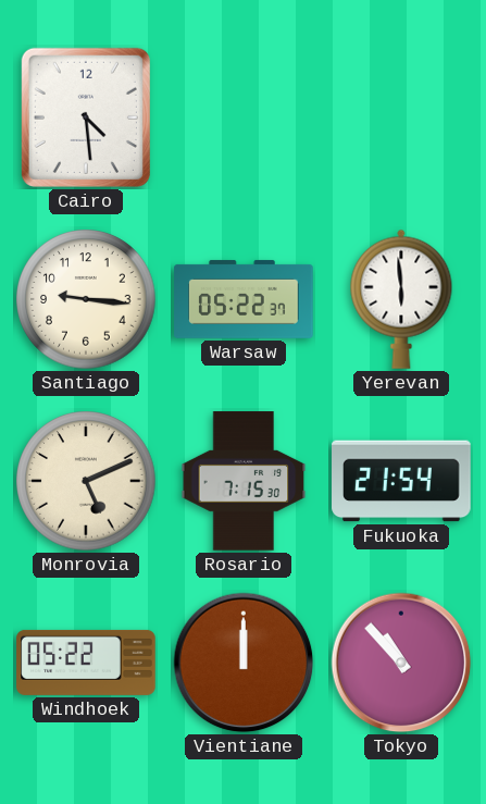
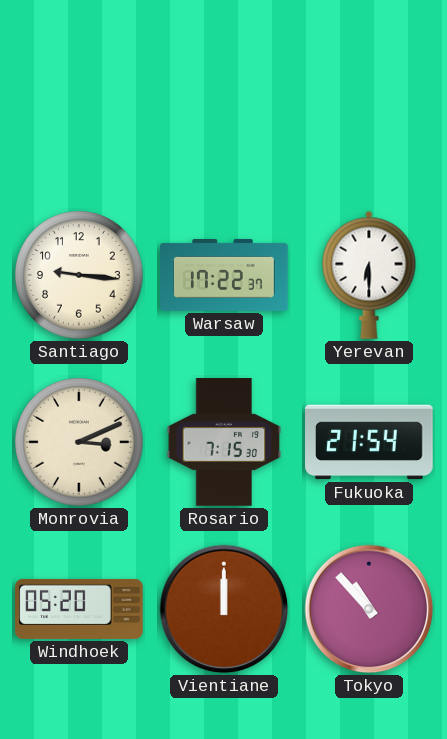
Cairo: 4:29 -> none
Warsaw: 05:22 -> 17:22
Yerevan: 5:59 -> 6:30
Monrovia: 5:11 -> 3:11
Windhoek: 05:22 -> 05:20
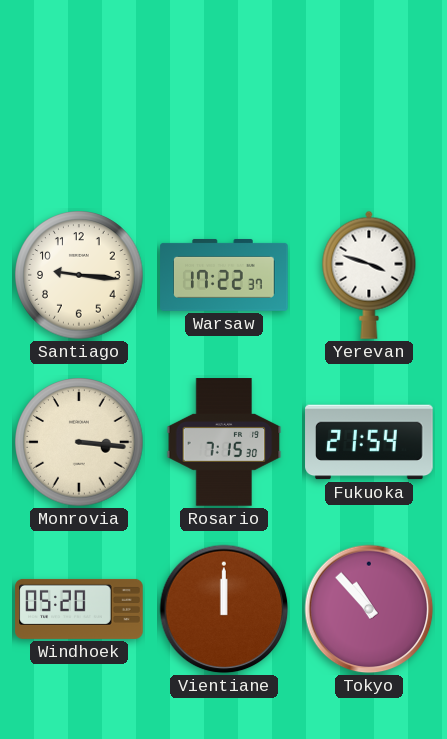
Yerevan: 6:30 -> 3:48
Monrovia: 3:11 -> 3:16
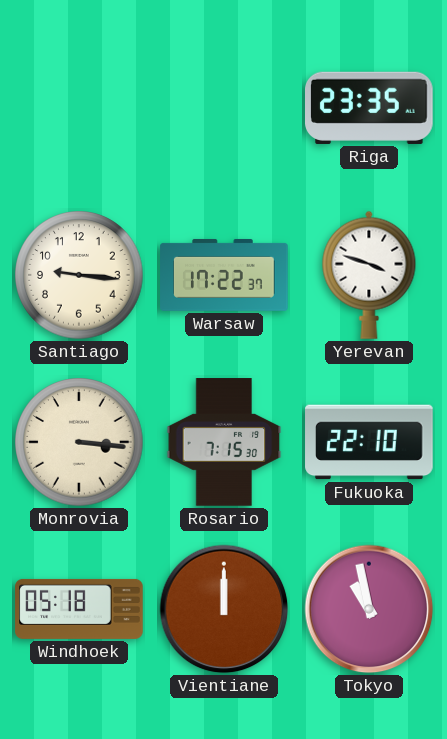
Riga: none -> 23:35
Fukuoka: 21:54 -> 22:10
Windhoek: 05:20 -> 05:18
Tokyo: 10:53 -> 10:58
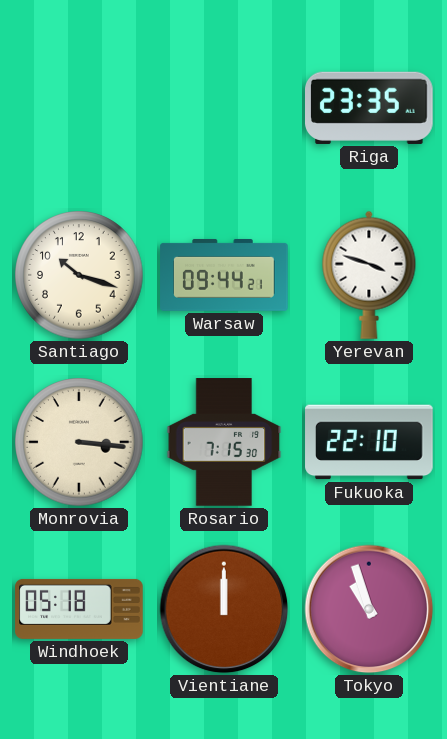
Santiago: 9:16 -> 10:18
Warsaw: 17:22 -> 09:44
Tokyo: 10:58 -> 10:57
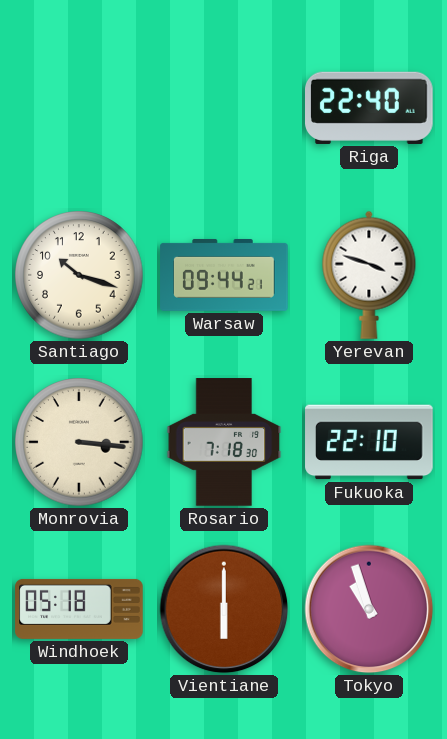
Riga: 23:35 -> 22:40
Rosario: 7:15 -> 7:18
Vientiane: 12:00 -> 6:00
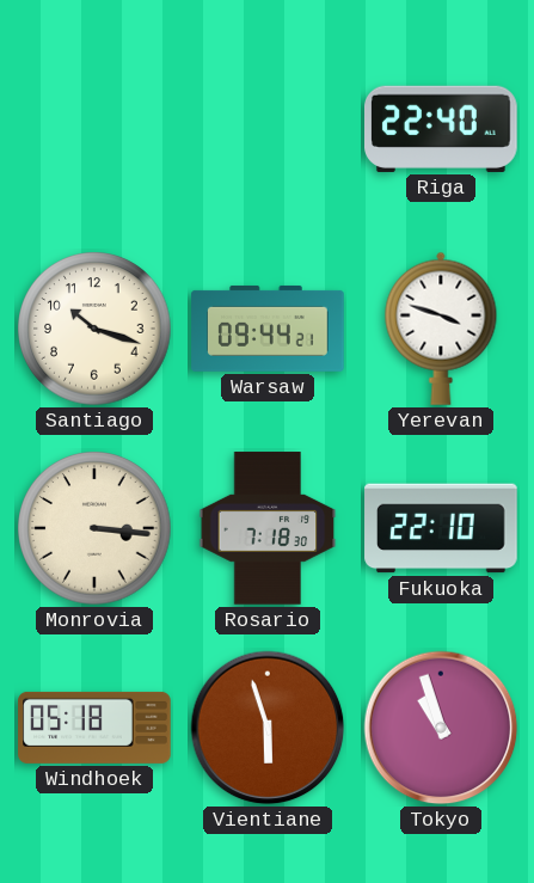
Vientiane: 6:00 -> 5:57
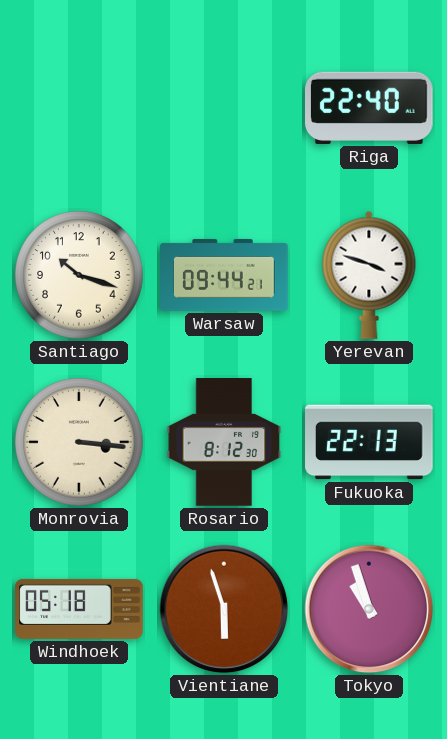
Rosario: 7:18 -> 8:12
Fukuoka: 22:10 -> 22:13
